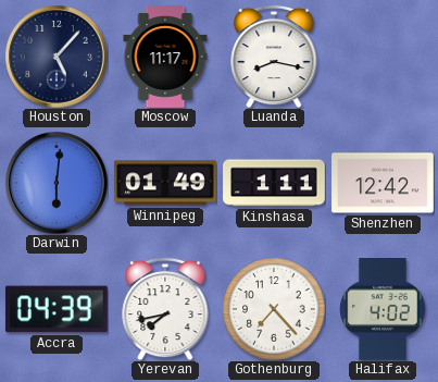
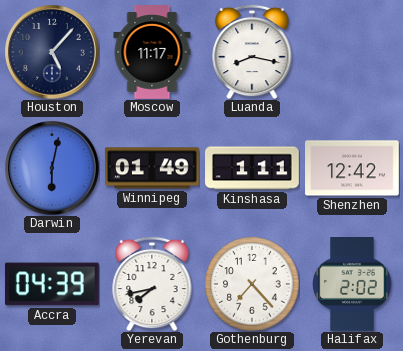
Darwin: 6:01 -> 6:02
Halifax: 4:02 -> 2:02
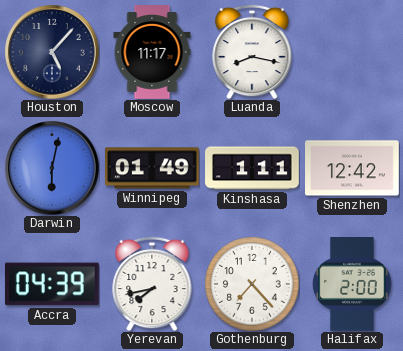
Halifax: 2:02 -> 2:00
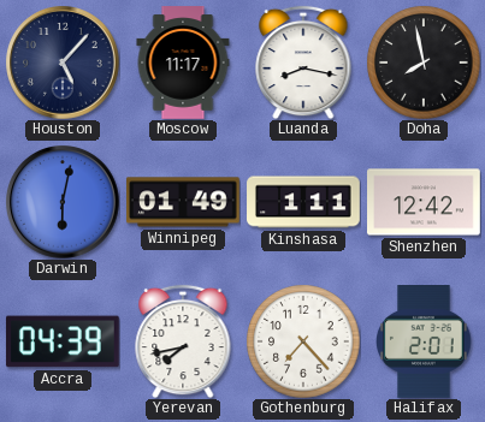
Doha: none -> 7:58
Halifax: 2:00 -> 2:01
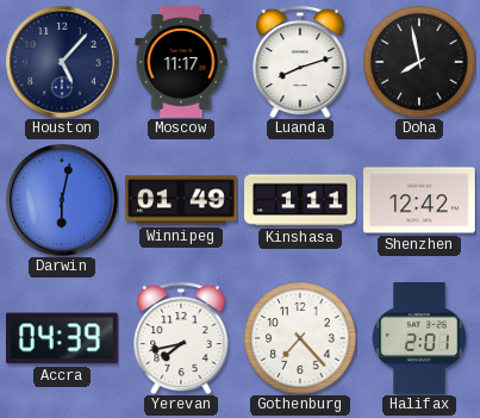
Luanda: 8:17 -> 8:12
